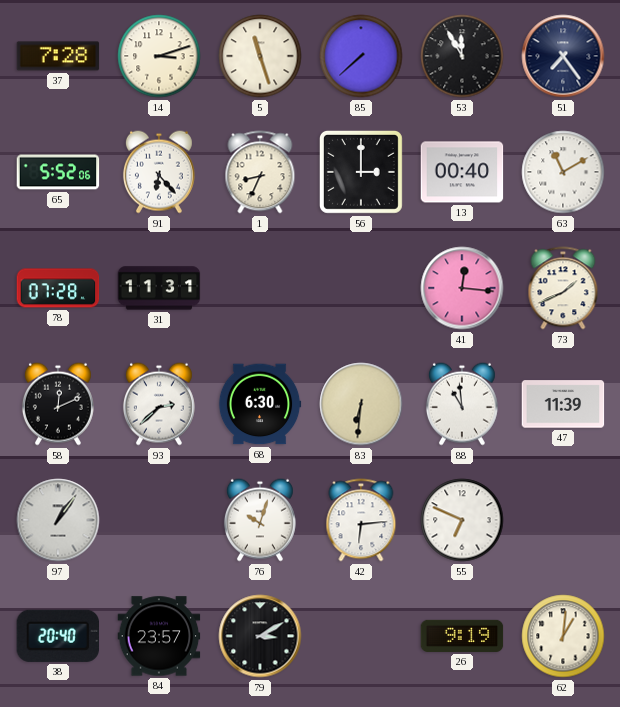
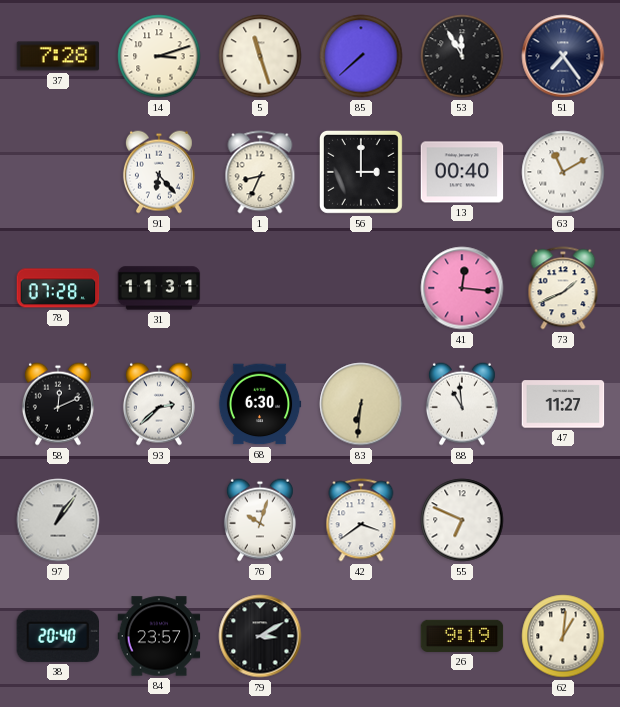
65: 5:52 -> none
47: 11:39 -> 11:27
42: 6:14 -> 3:39
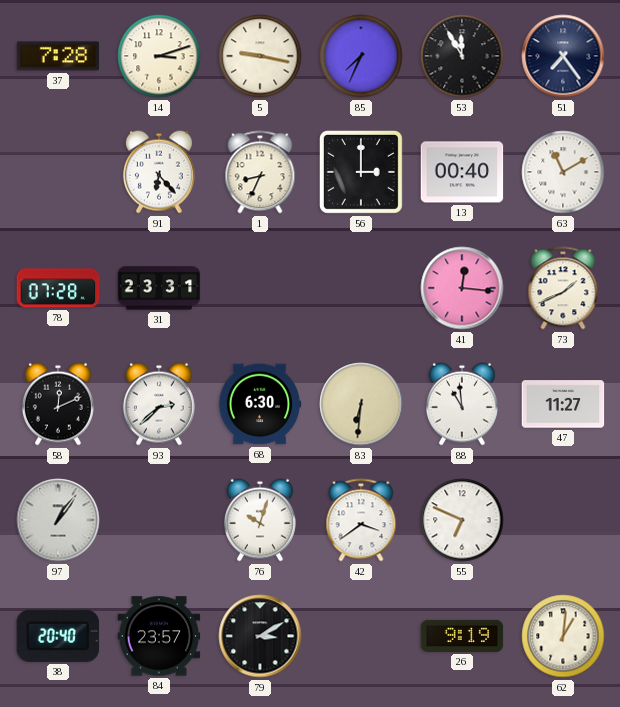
5: 11:27 -> 9:17
85: 7:38 -> 7:34
31: 11:31 -> 23:31
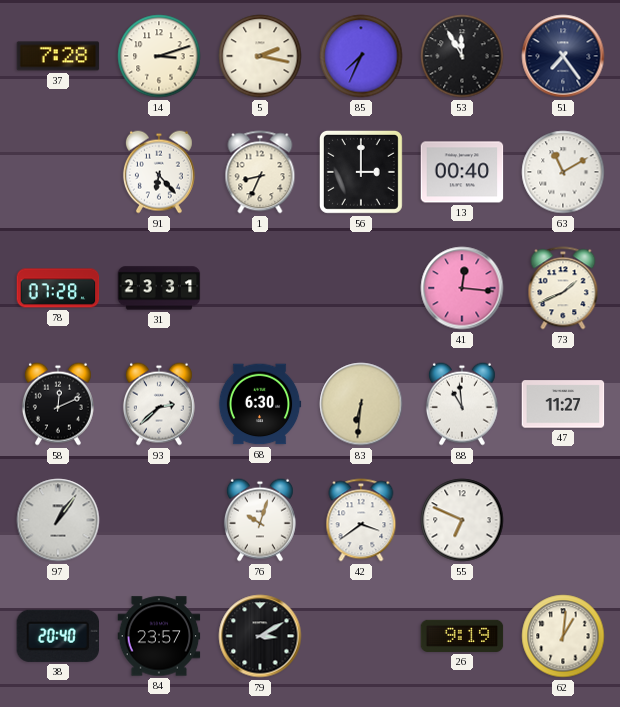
5: 9:17 -> 2:17
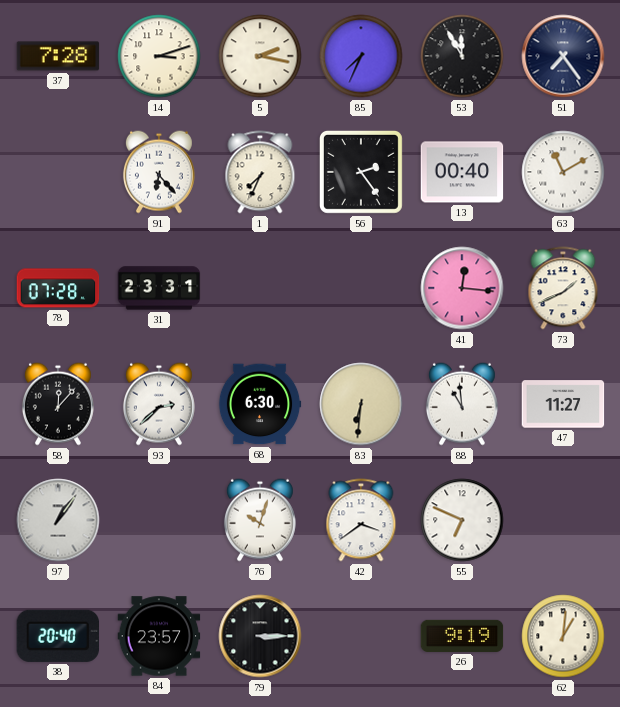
1: 8:34 -> 7:34
56: 3:00 -> 2:24
58: 12:11 -> 12:07
79: 3:10 -> 3:15
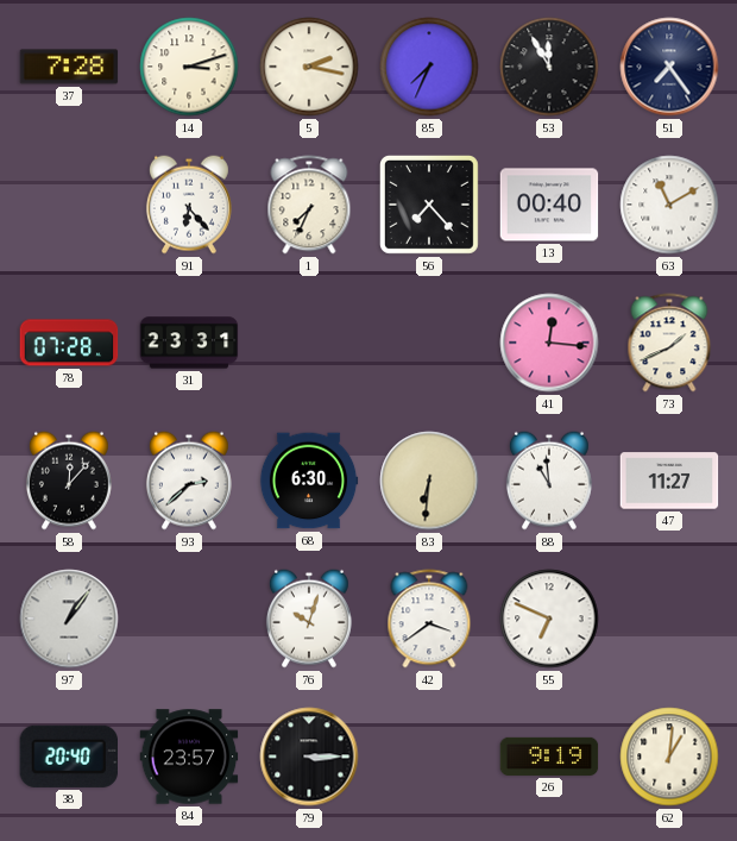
56: 2:24 -> 7:23
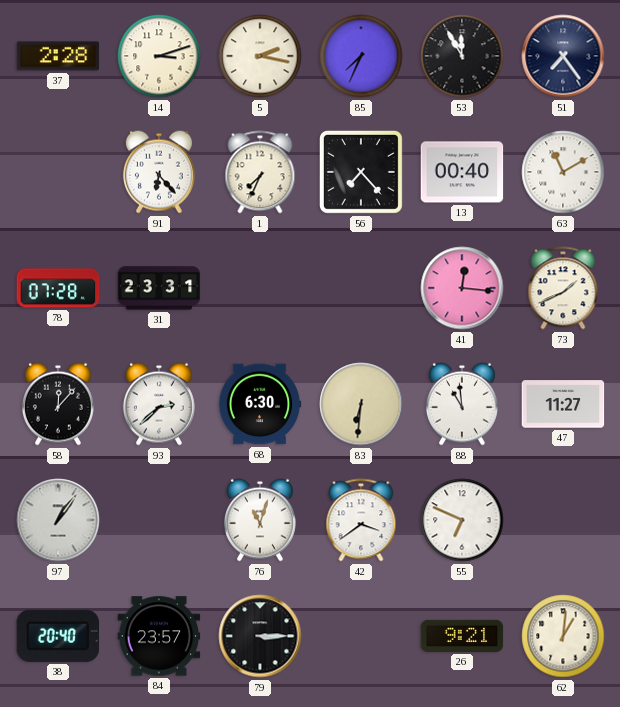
37: 7:28 -> 2:28
76: 10:03 -> 11:03
26: 9:19 -> 9:21
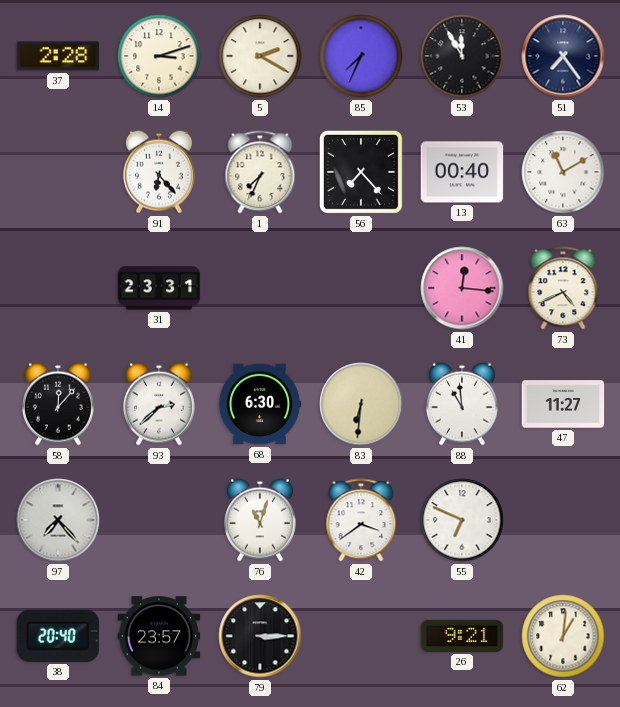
5: 2:17 -> 2:20
78: 07:28 -> none
73: 1:41 -> 4:41
97: 1:06 -> 7:23
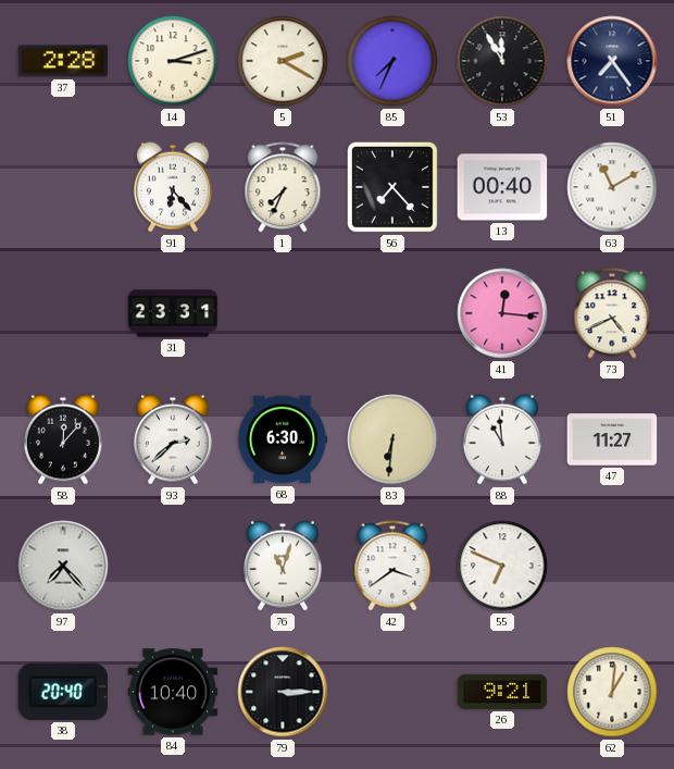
84: 23:57 -> 10:40
